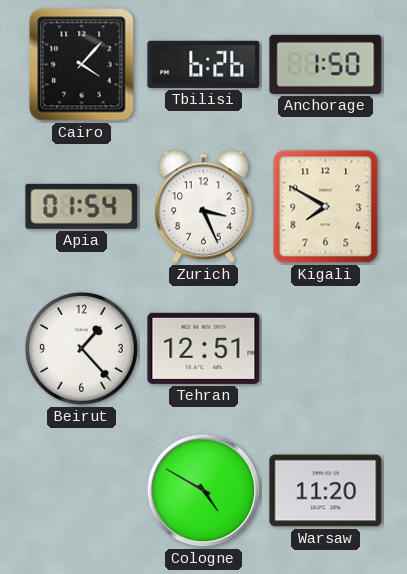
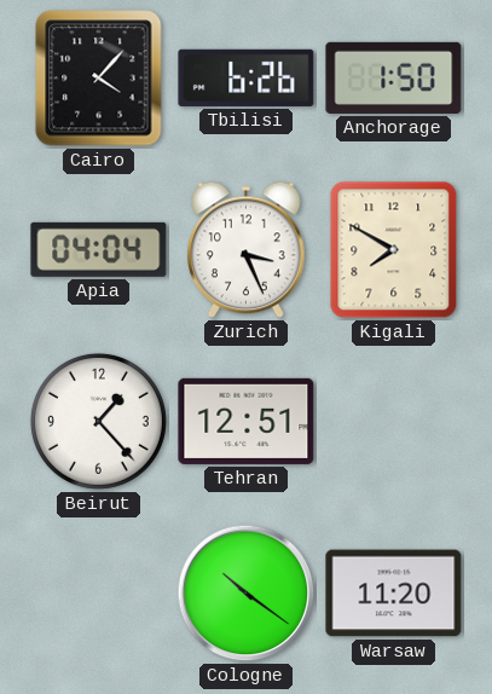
Apia: 01:54 -> 04:04
Cologne: 4:50 -> 10:21
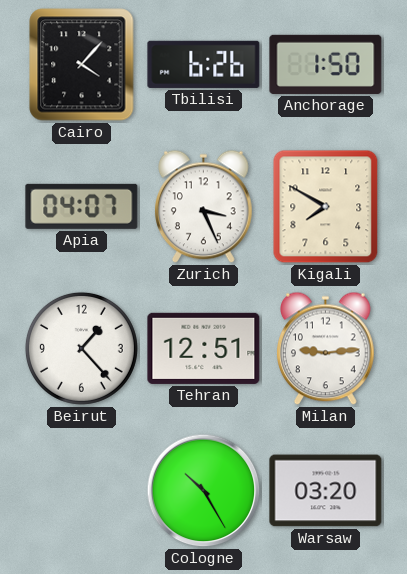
Apia: 04:04 -> 04:07
Milan: none -> 9:14
Cologne: 10:21 -> 10:25
Warsaw: 11:20 -> 03:20
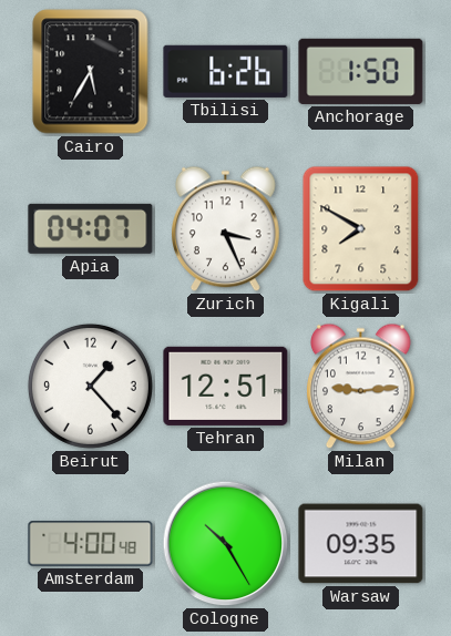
Cairo: 4:07 -> 5:35
Amsterdam: none -> 4:00
Warsaw: 03:20 -> 09:35
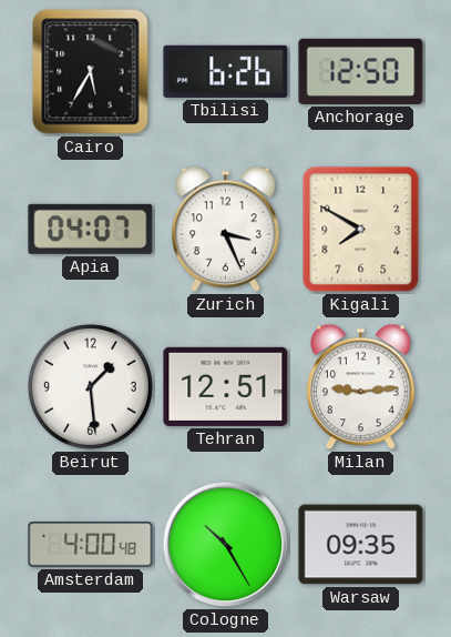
Anchorage: 1:50 -> 12:50
Beirut: 1:23 -> 1:29
